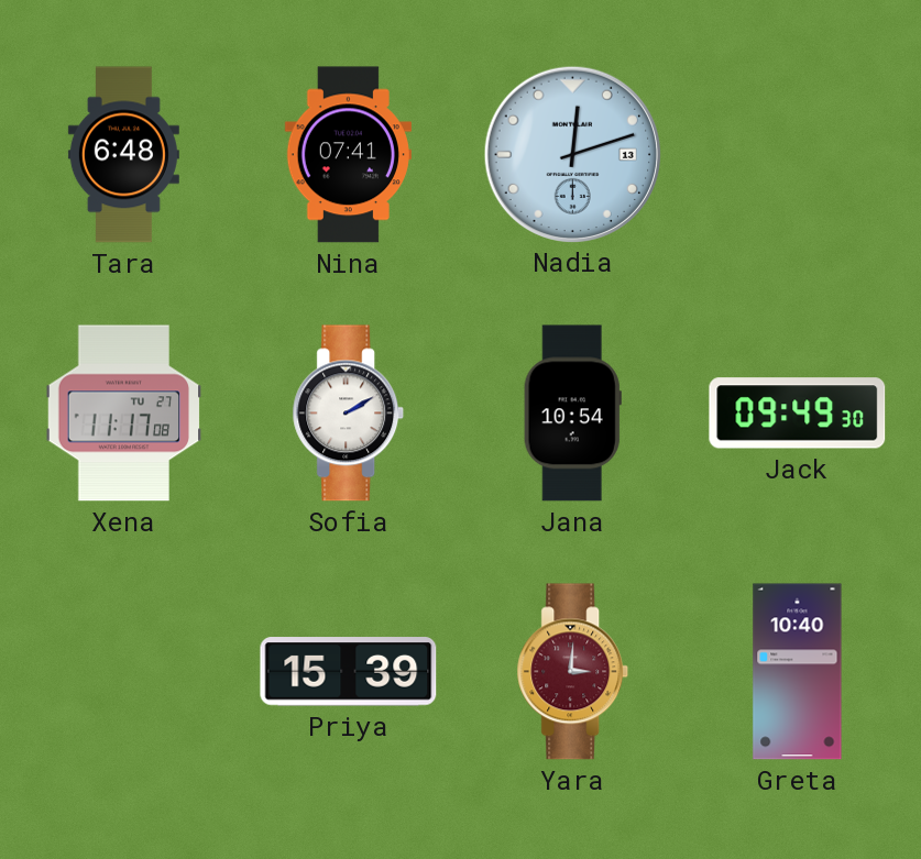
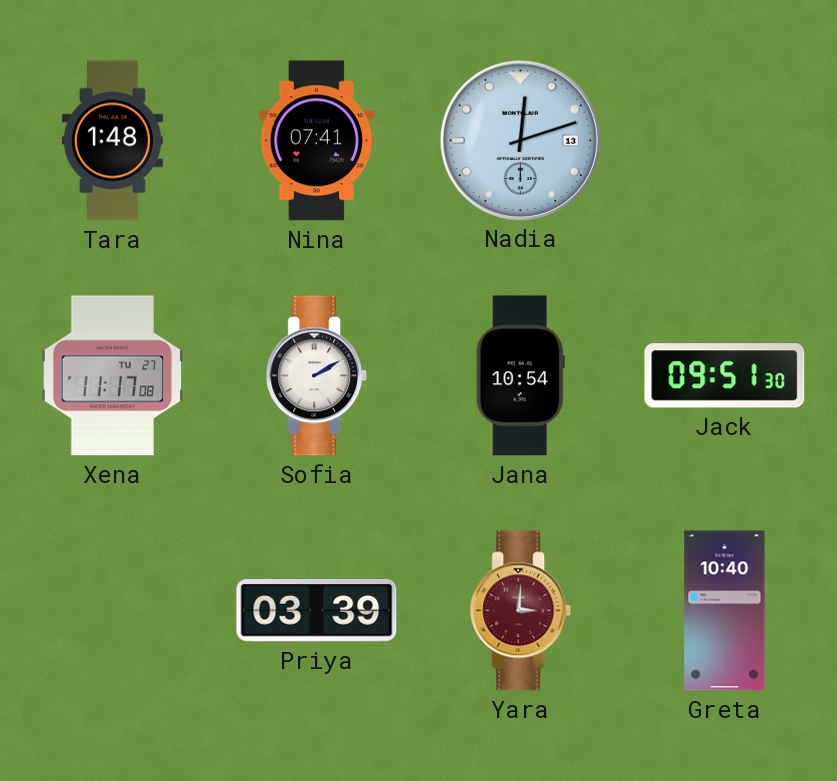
Tara: 6:48 -> 1:48
Jack: 09:49 -> 09:51
Priya: 15:39 -> 03:39
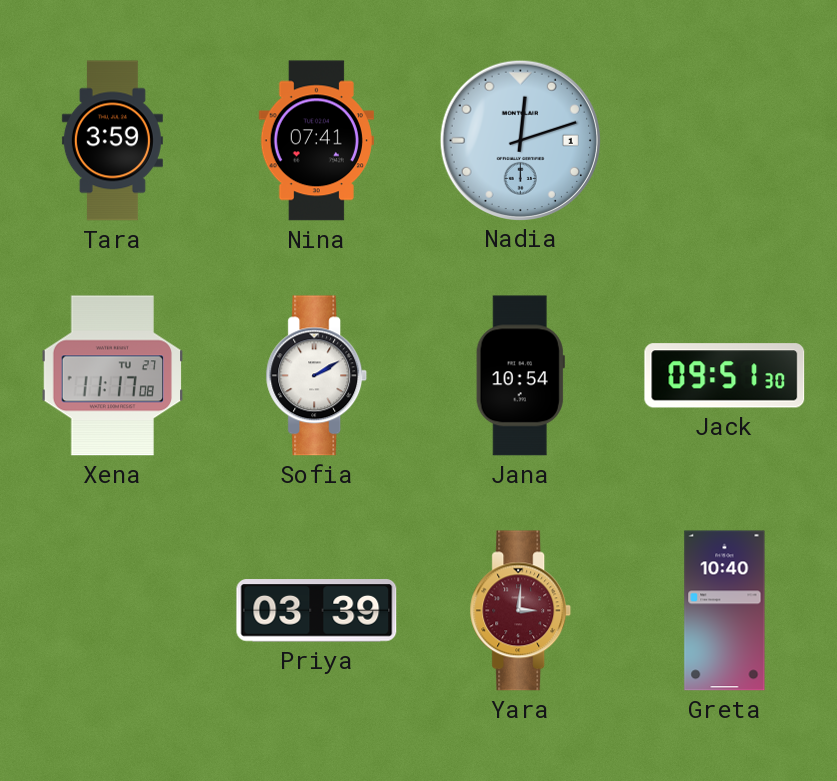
Tara: 1:48 -> 3:59
Nadia date: 13 -> 1
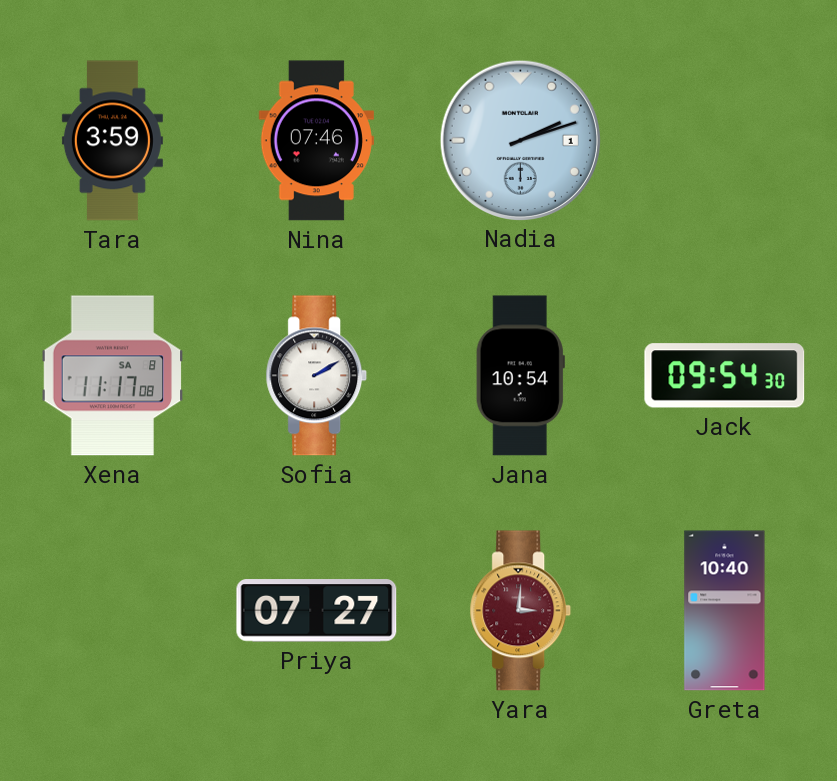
Nina: 07:41 -> 07:46
Nadia: 12:12 -> 2:12
Xena date: TU 27 -> SA 8
Jack: 09:51 -> 09:54
Priya: 03:39 -> 07:27
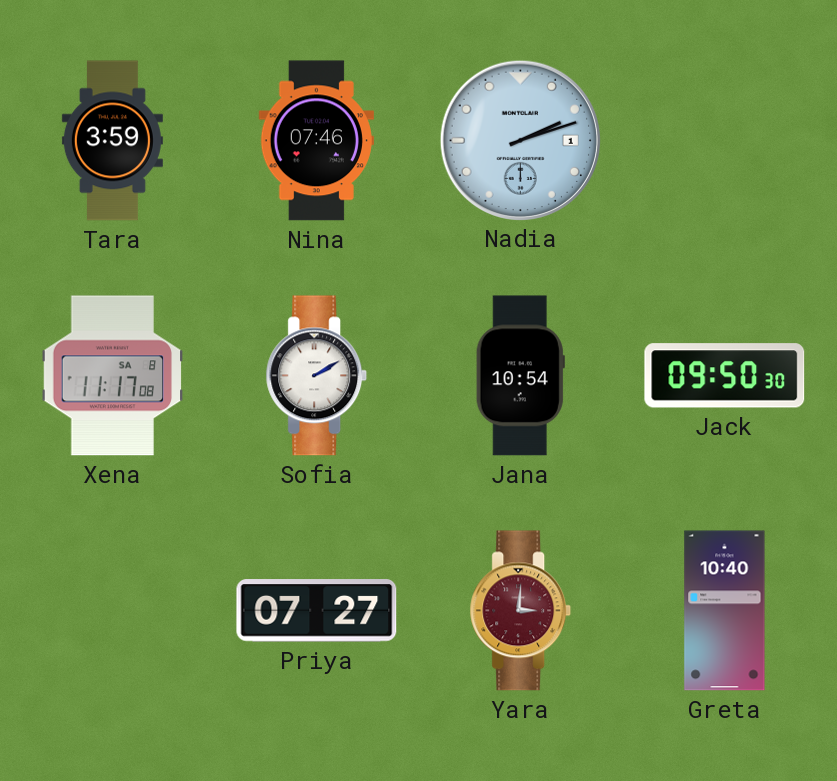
Jack: 09:54 -> 09:50
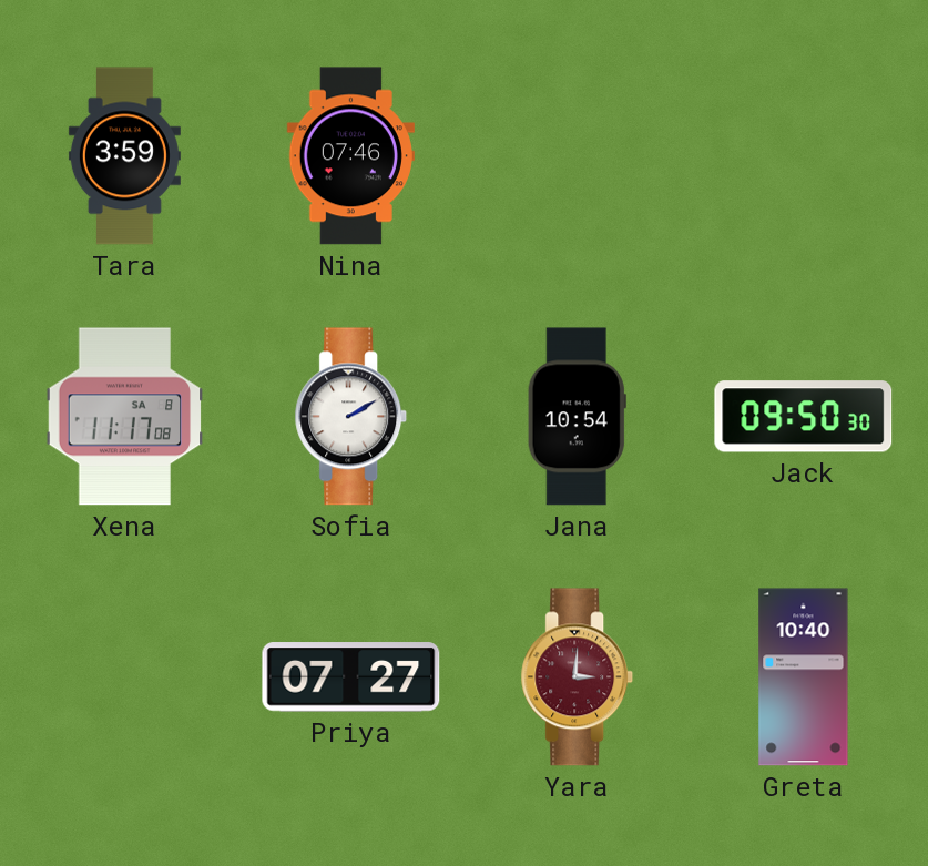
Nadia: 2:12 -> none
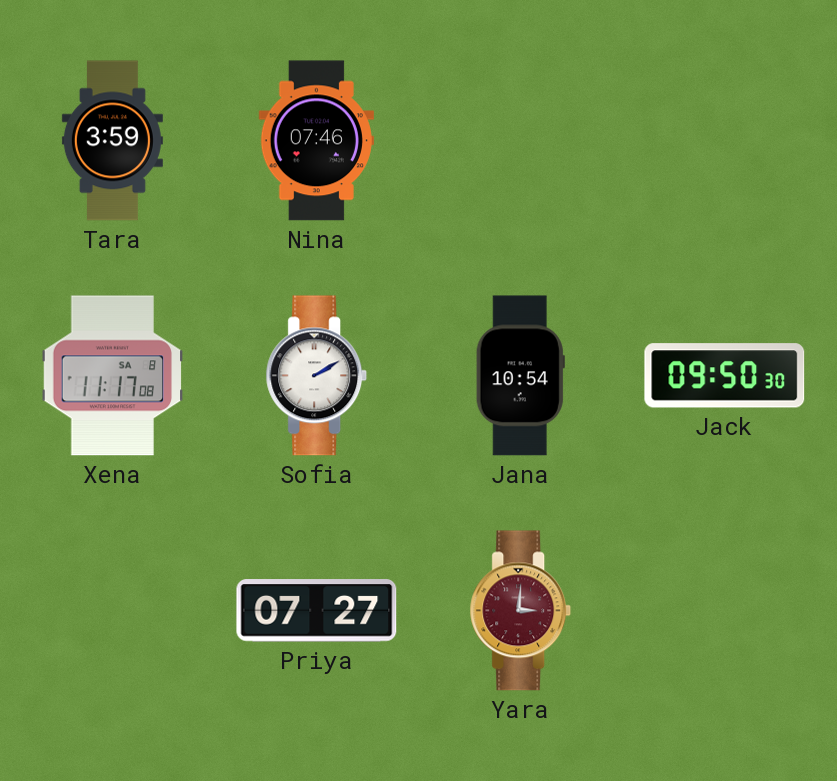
Greta: 10:40 -> none
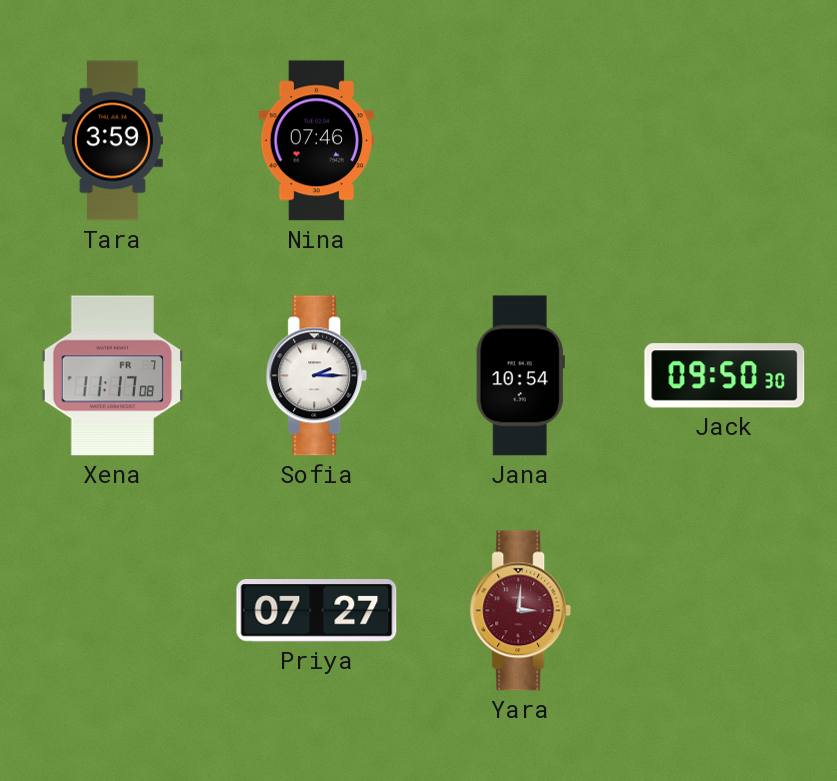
Xena date: SA 8 -> FR 7
Sofia: 2:10 -> 2:15
